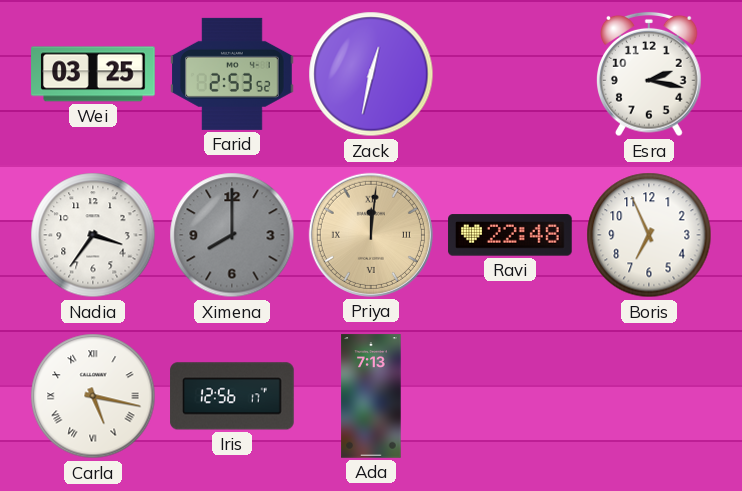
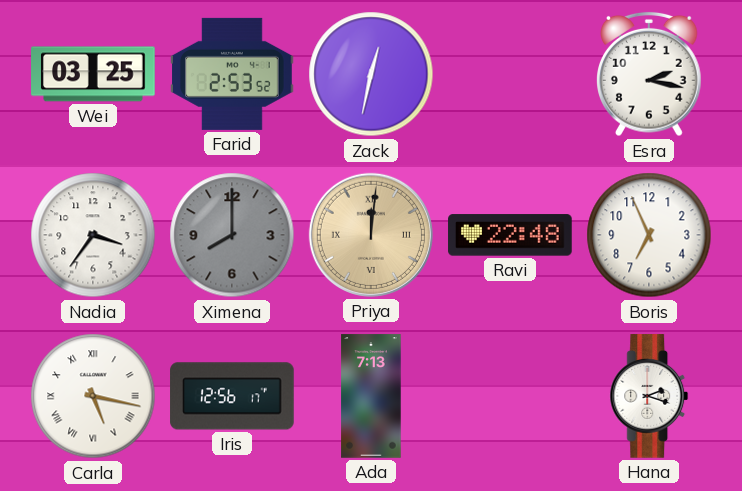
Hana: none -> 2:18
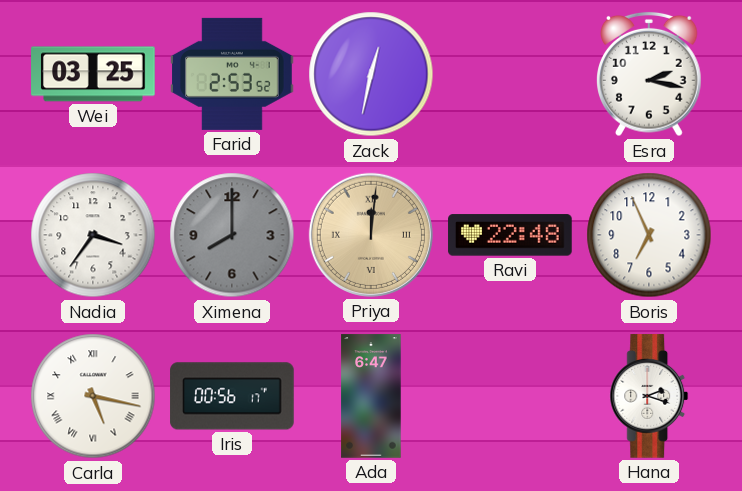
Iris: 12:56 -> 00:56
Ada: 7:13 -> 6:47
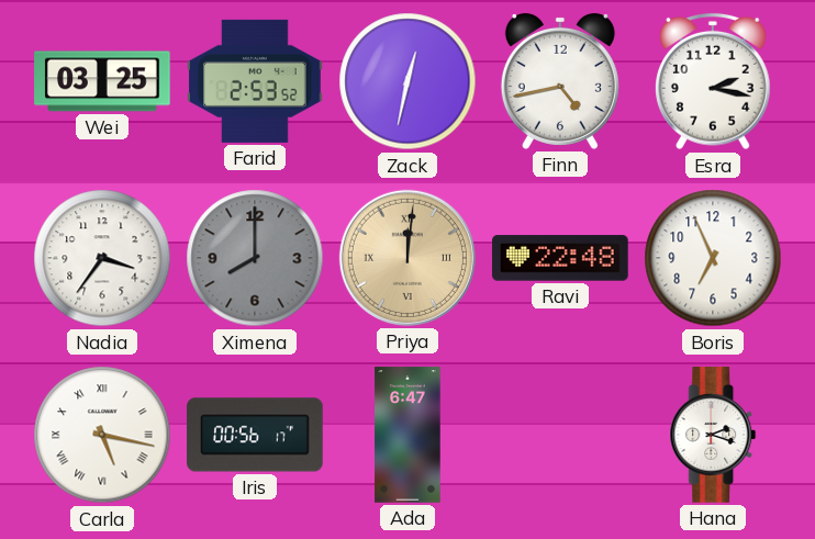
Finn: none -> 4:43
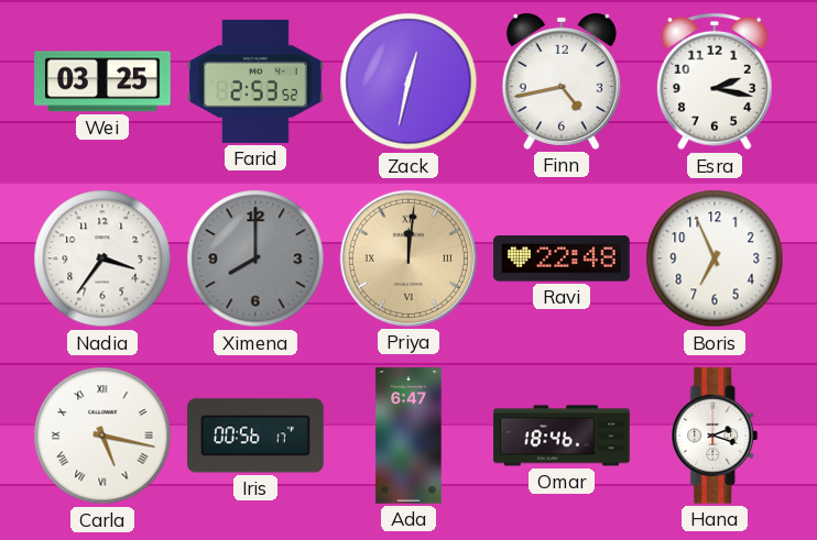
Omar: none -> 18:46
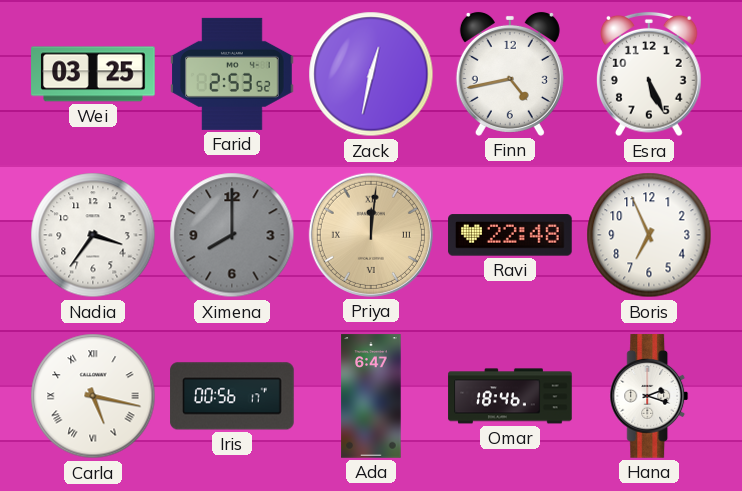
Esra: 2:17 -> 5:26
